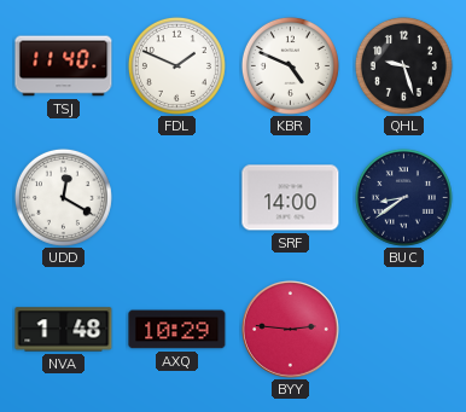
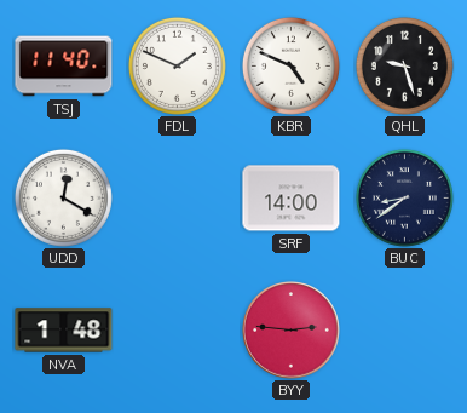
AXQ: 10:29 -> none
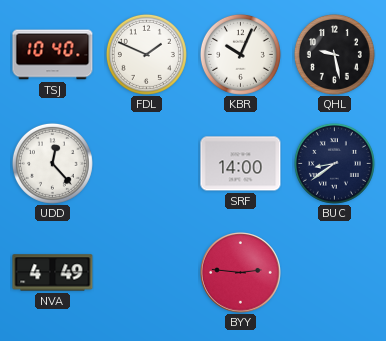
TSJ: 11:40 -> 10:40
KBR: 4:49 -> 10:04
QHL: 9:27 -> 9:28
UDD: 12:20 -> 12:23
NVA: 1:48 -> 4:49
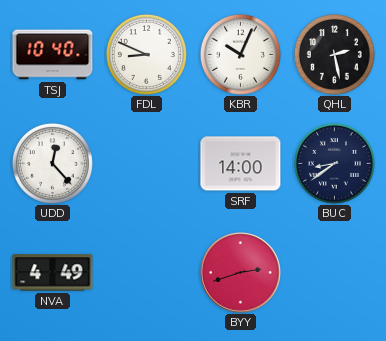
FDL: 1:49 -> 8:49
QHL: 9:28 -> 2:28
BYY: 2:46 -> 2:42
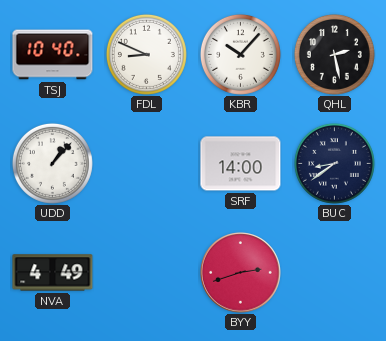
KBR: 10:04 -> 10:07
UDD: 12:23 -> 1:07
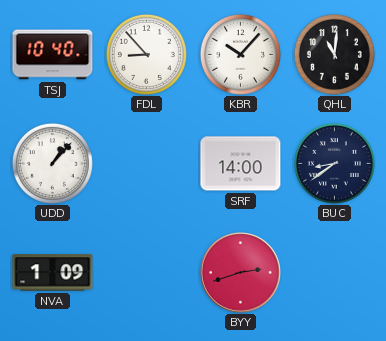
FDL: 8:49 -> 8:53
QHL: 2:28 -> 11:01
NVA: 4:49 -> 1:09
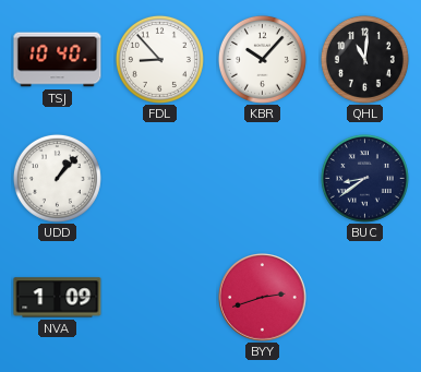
SRF: 14:00 -> none
